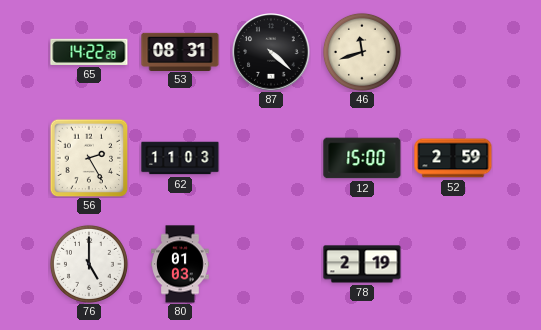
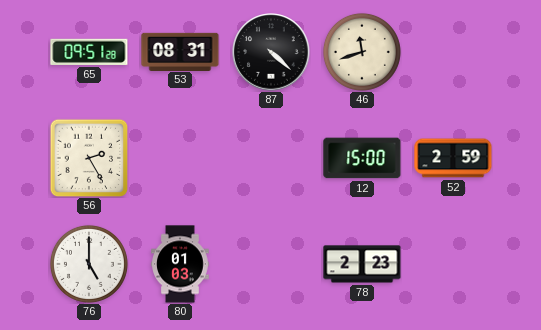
65: 14:22 -> 09:51
62: 11:03 -> none
78: 2:19 -> 2:23
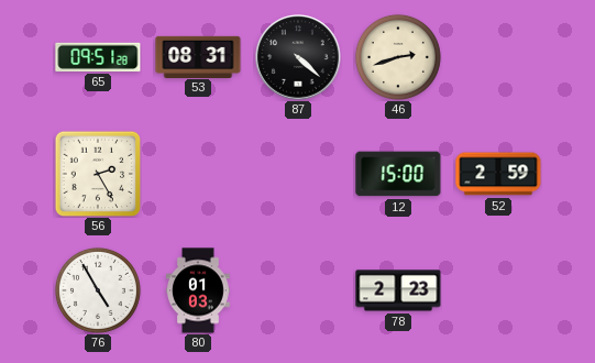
46: 11:42 -> 2:42
76: 5:00 -> 4:55
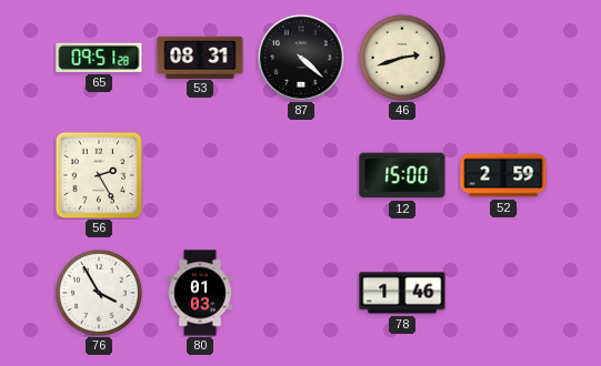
76: 4:55 -> 3:55
78: 2:23 -> 1:46
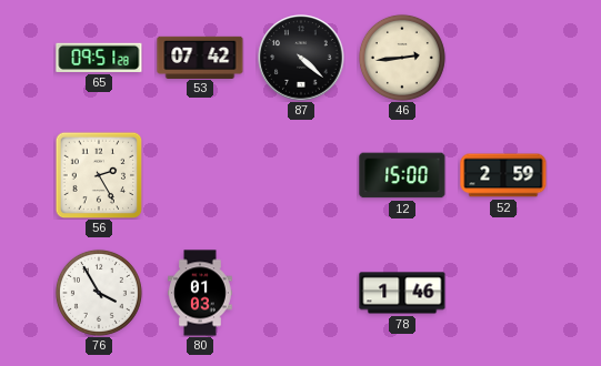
53: 08:31 -> 07:42
46: 2:42 -> 2:44
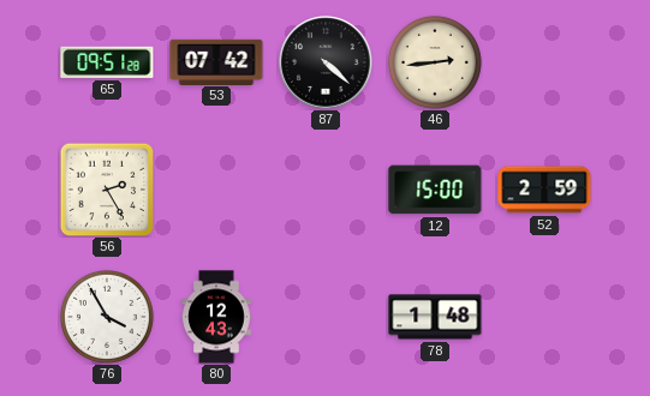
80: 01:03 -> 12:43
78: 1:46 -> 1:48
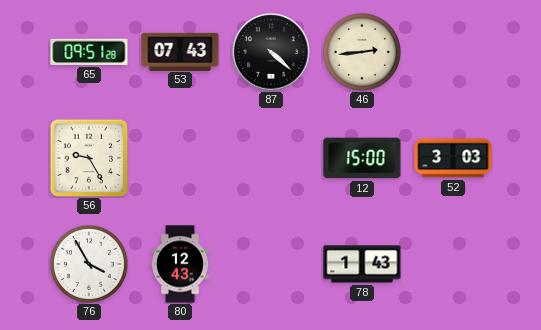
53: 07:42 -> 07:43
56: 2:25 -> 9:25
52: 2:59 -> 3:03
78: 1:48 -> 1:43
